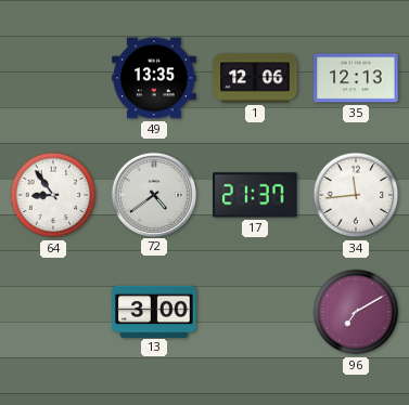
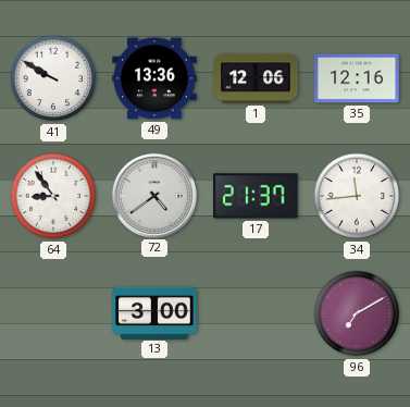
41: none -> 9:50
49: 13:35 -> 13:36
35: 12:13 -> 12:16
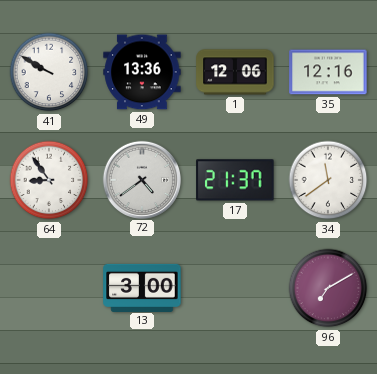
34: 11:44 -> 11:39
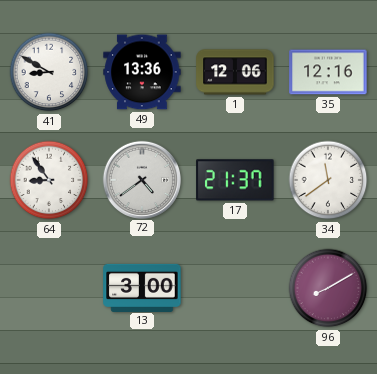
41: 9:50 -> 8:50
96: 7:10 -> 8:10
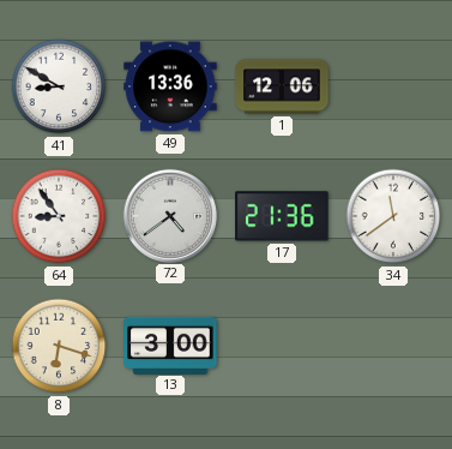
35: 12:16 -> none
17: 21:37 -> 21:36
8: none -> 6:18
96: 8:10 -> none
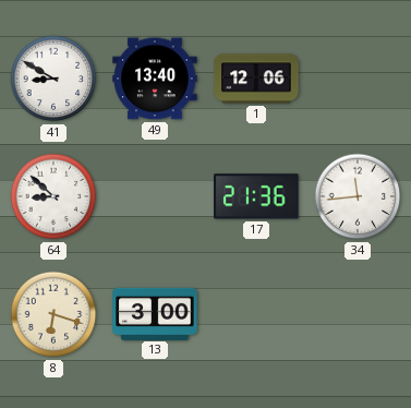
49: 13:36 -> 13:40
64: 8:54 -> 8:52
72: 4:39 -> none
34: 11:39 -> 11:44
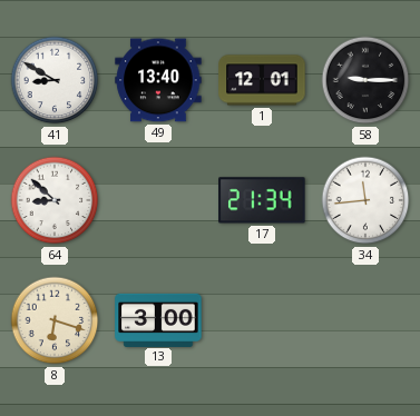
1: 12:06 -> 12:01
58: none -> 9:15
17: 21:36 -> 21:34
